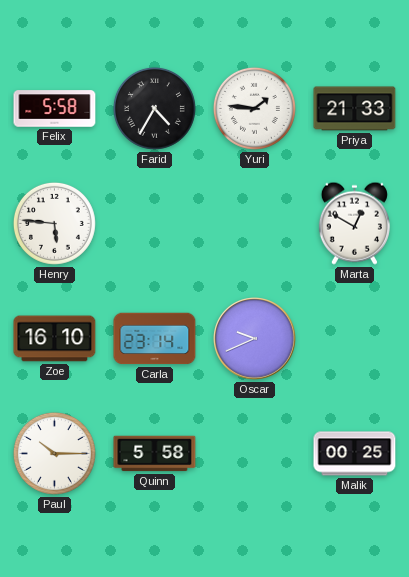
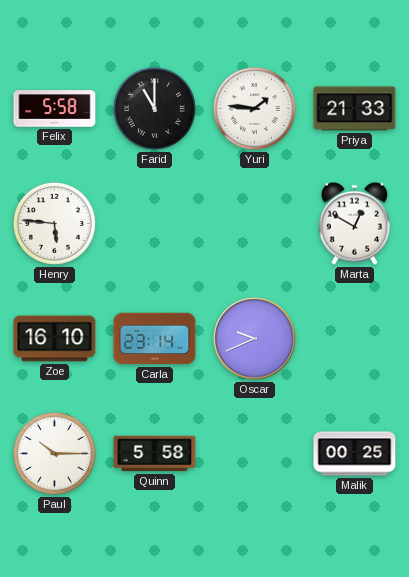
Farid: 4:35 -> 11:00
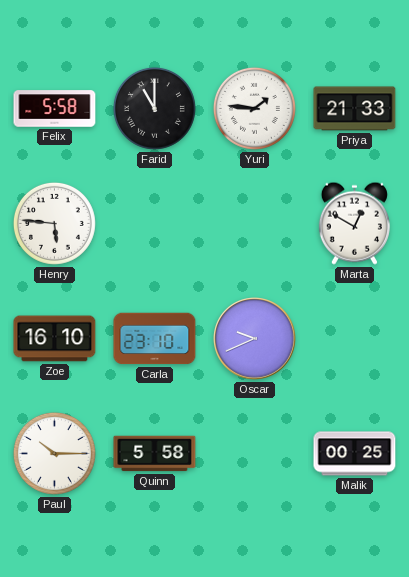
Carla: 23:14 -> 23:10
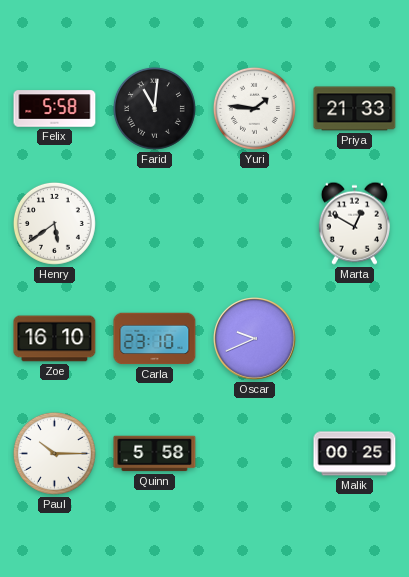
Farid: 11:00 -> 11:01
Henry: 5:46 -> 5:39
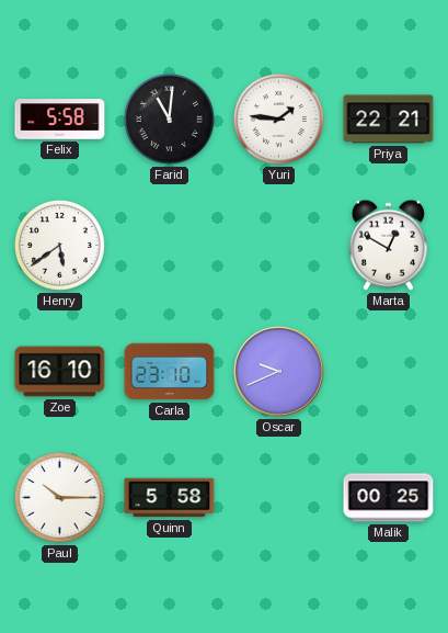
Priya: 21:33 -> 22:21
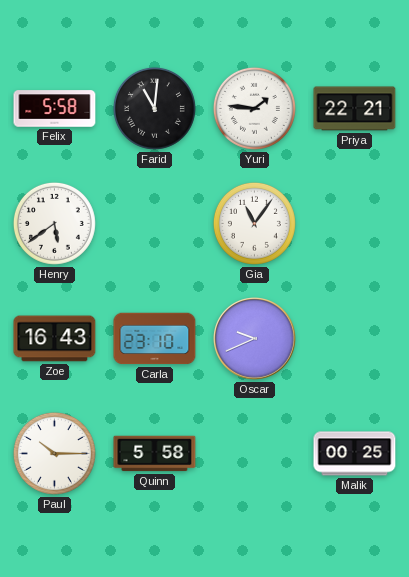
Gia: none -> 11:06
Marta: 12:50 -> none
Zoe: 16:10 -> 16:43
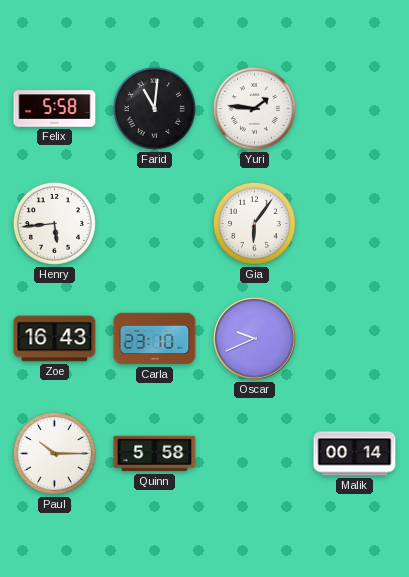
Priya: 22:21 -> none
Henry: 5:39 -> 5:44
Gia: 11:06 -> 6:06
Malik: 00:25 -> 00:14
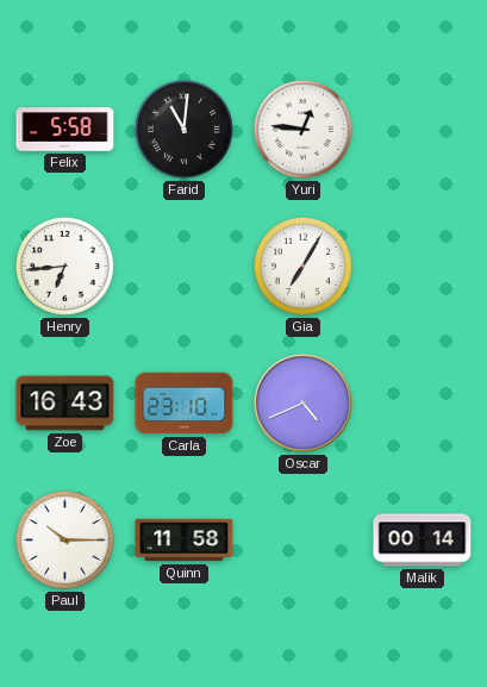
Yuri: 1:46 -> 12:46
Henry: 5:44 -> 6:44
Gia: 6:06 -> 7:05
Oscar: 9:41 -> 4:41
Quinn: 5:58 -> 11:58
